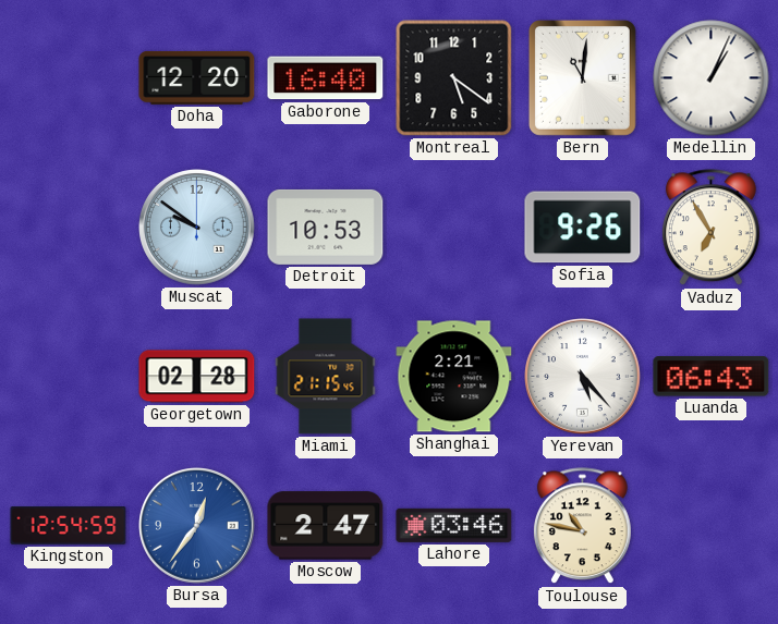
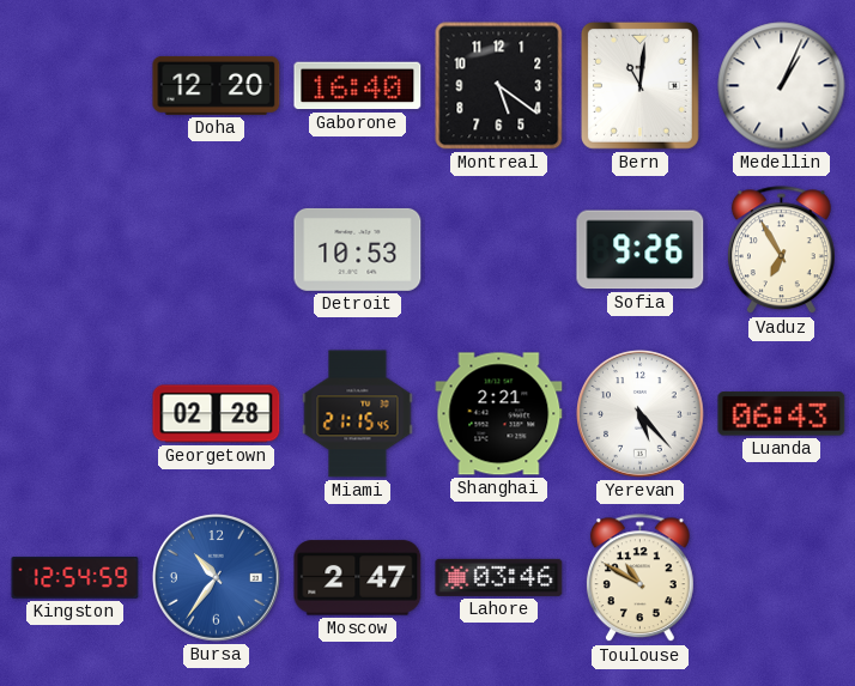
Muscat: 9:51 -> none
Bursa: 12:36 -> 10:36
Toulouse: 10:47 -> 10:50
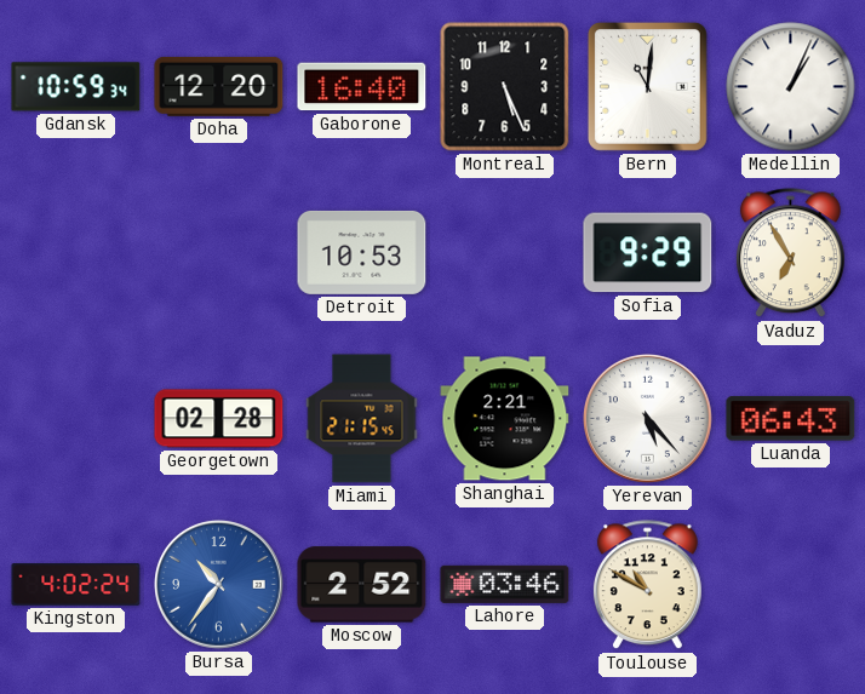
Gdansk: none -> 10:59
Montreal: 5:21 -> 5:26
Sofia: 9:26 -> 9:29
Kingston: 12:54 -> 4:02
Moscow: 2:47 -> 2:52
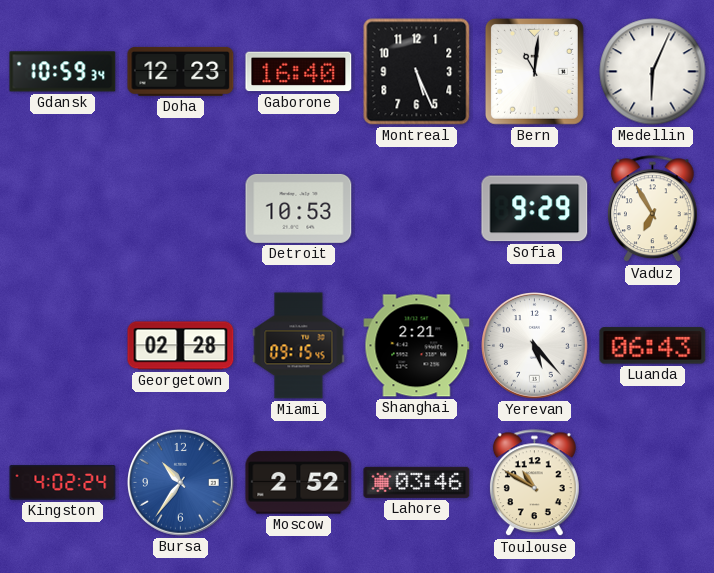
Doha: 12:20 -> 12:23
Medellin: 1:04 -> 6:04
Miami: 21:15 -> 09:15
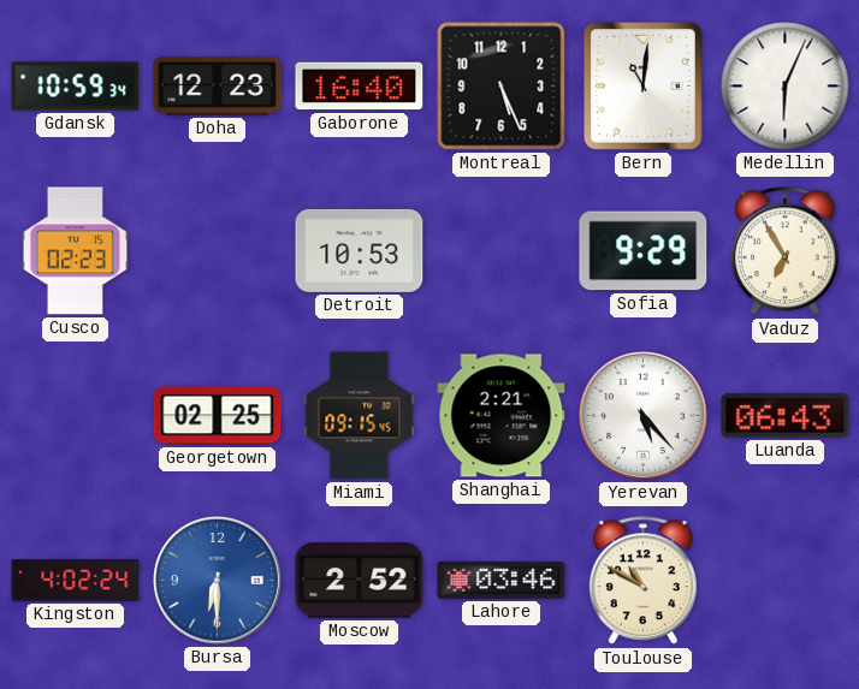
Cusco: none -> 02:23
Georgetown: 02:28 -> 02:25
Bursa: 10:36 -> 6:30
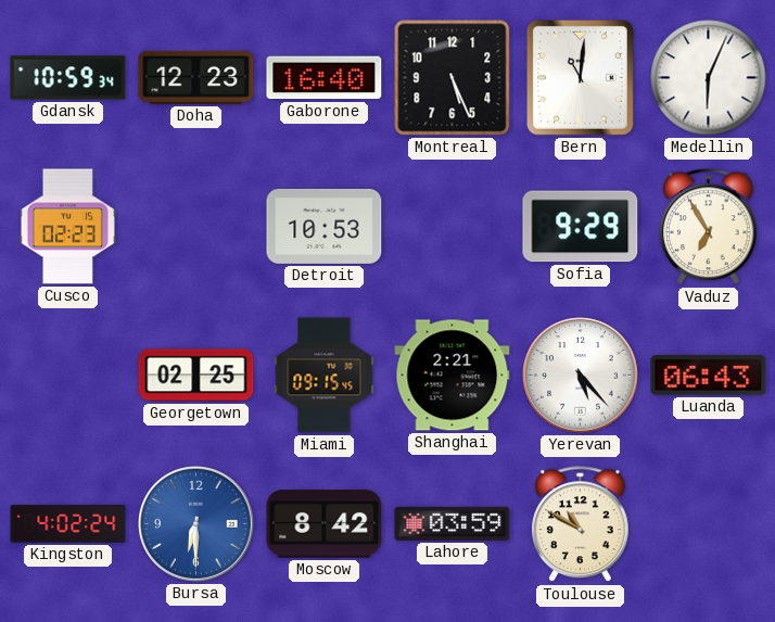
Moscow: 2:52 -> 8:42
Lahore: 03:46 -> 03:59
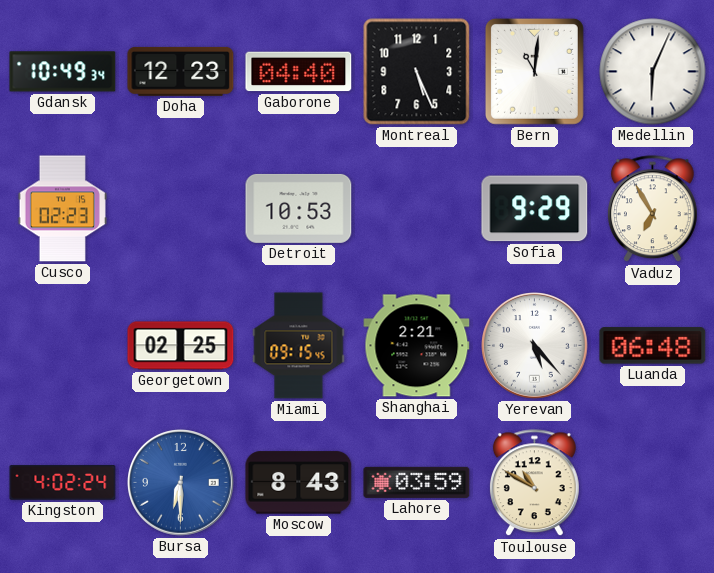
Gdansk: 10:59 -> 10:49
Gaborone: 16:40 -> 04:40
Luanda: 06:43 -> 06:48
Moscow: 8:42 -> 8:43
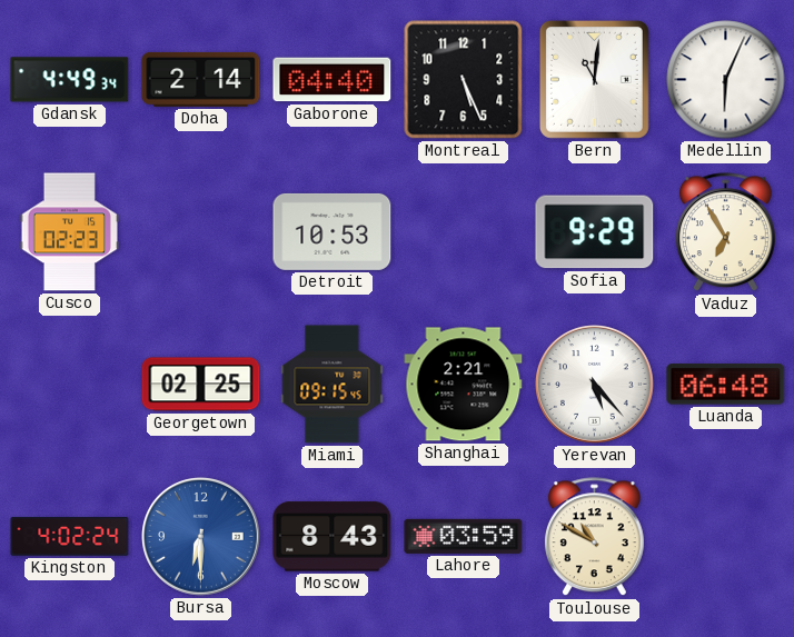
Gdansk: 10:49 -> 4:49
Doha: 12:23 -> 2:14
